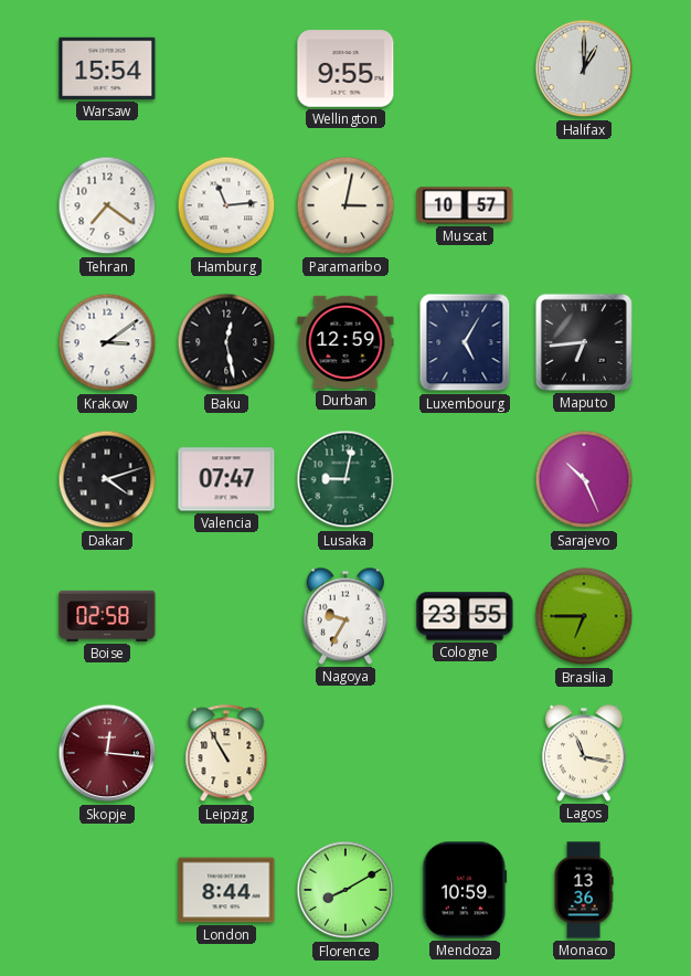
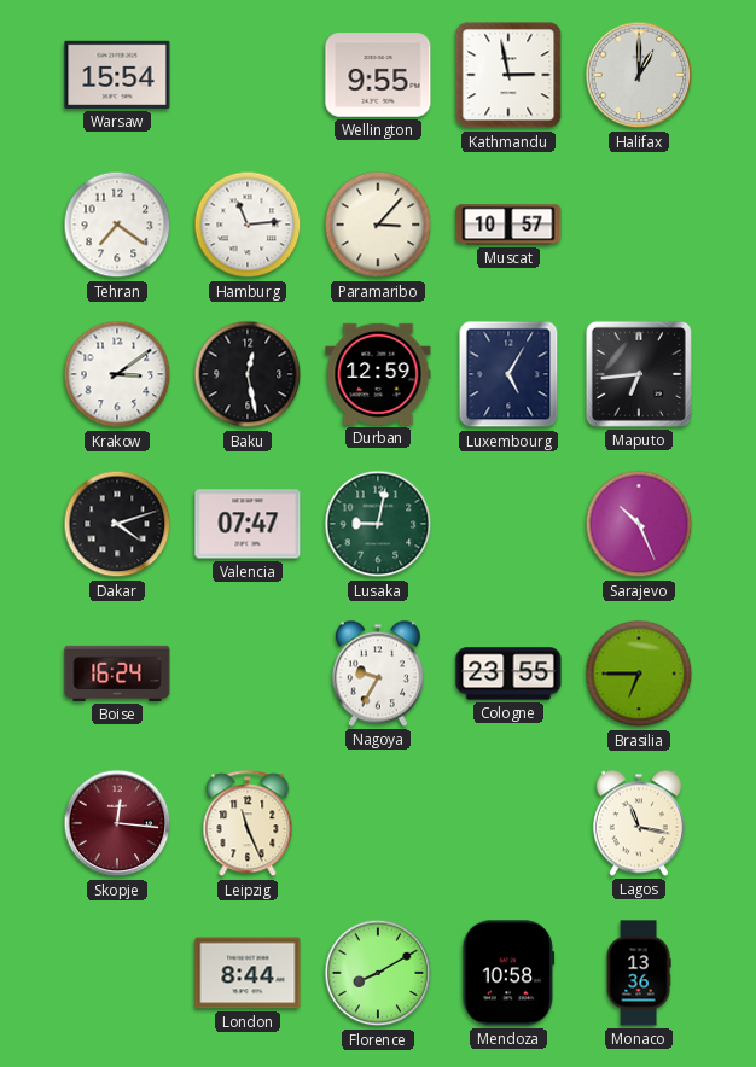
Kathmandu: none -> 2:58
Paramaribo: 3:02 -> 3:07
Boise: 02:58 -> 16:24
Leipzig: 10:55 -> 11:26
Mendoza: 10:59 -> 10:58
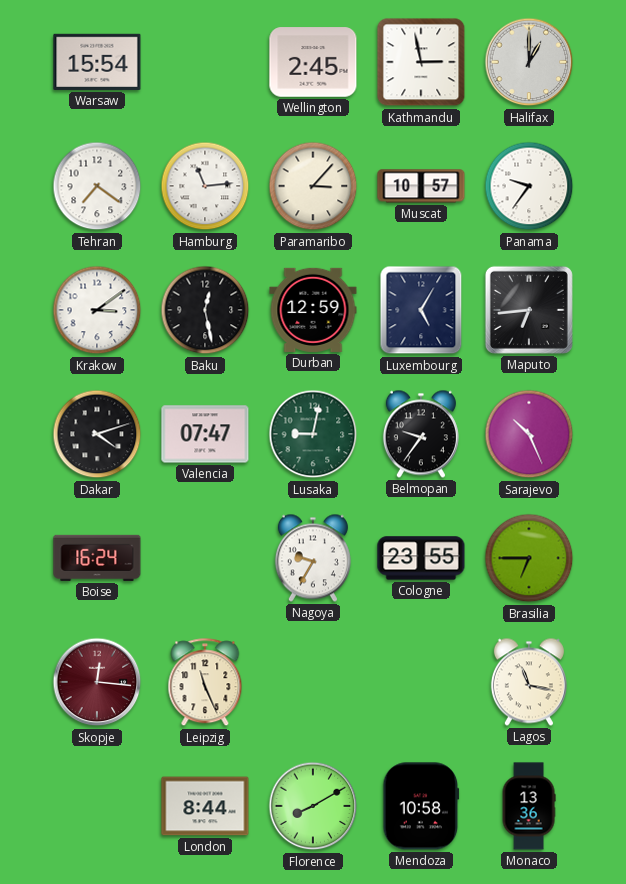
Wellington: 9:55 -> 2:45
Panama: none -> 9:36
Belmopan: none -> 9:36
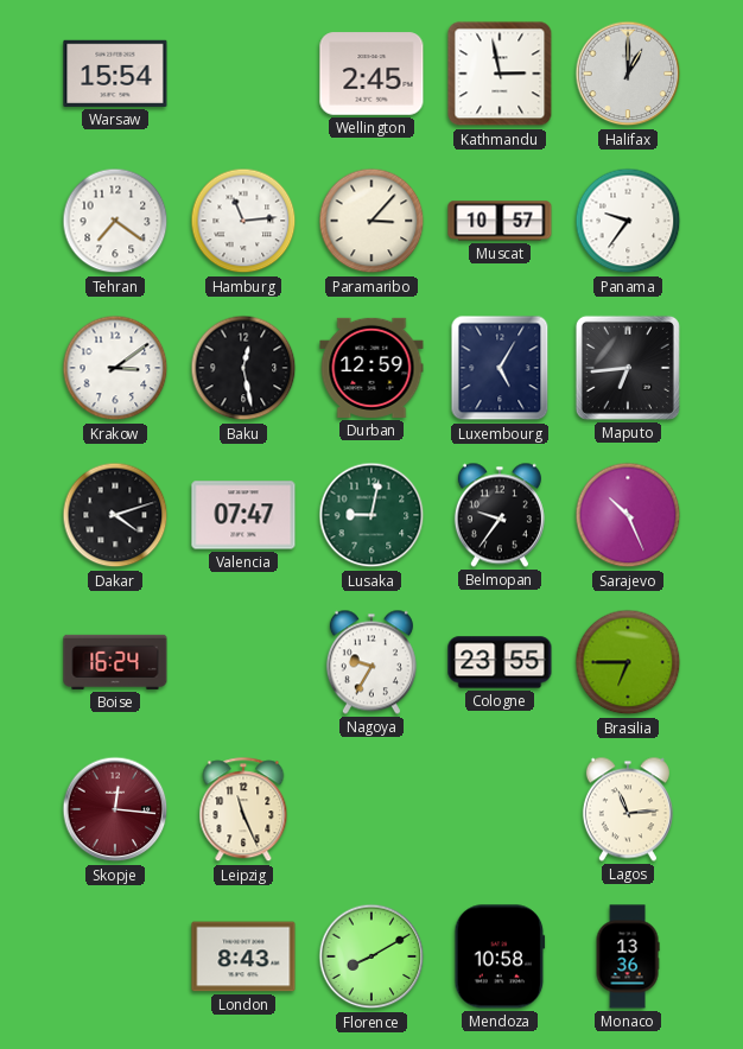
Lagos: 11:17 -> 11:14
London: 8:44 -> 8:43
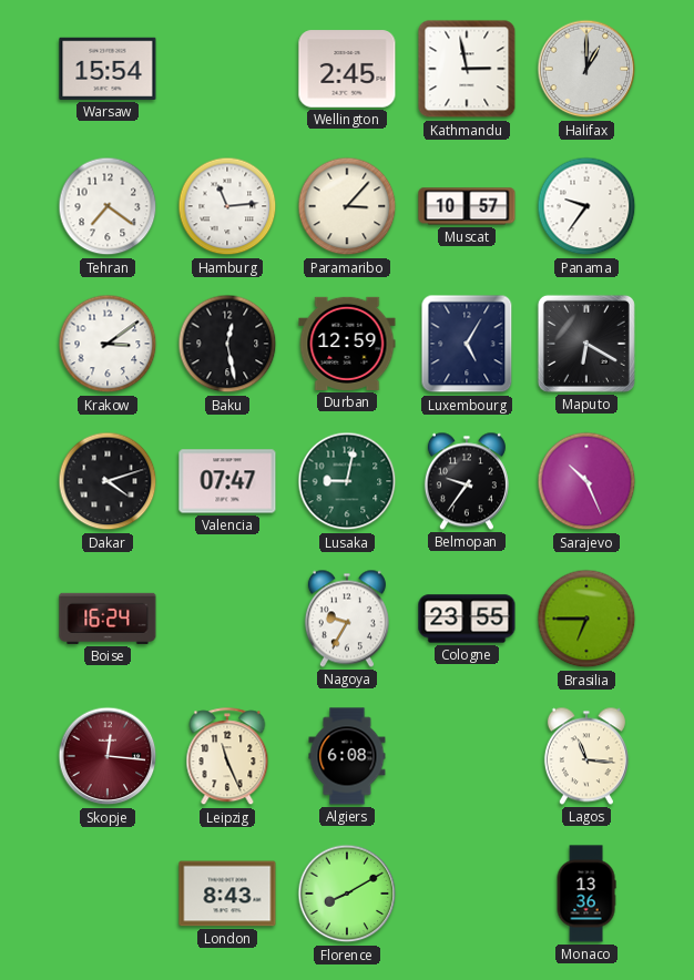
Maputo: 6:44 -> 6:20
Algiers: none -> 6:08
Lagos: 11:14 -> 11:16
Mendoza: 10:58 -> none
